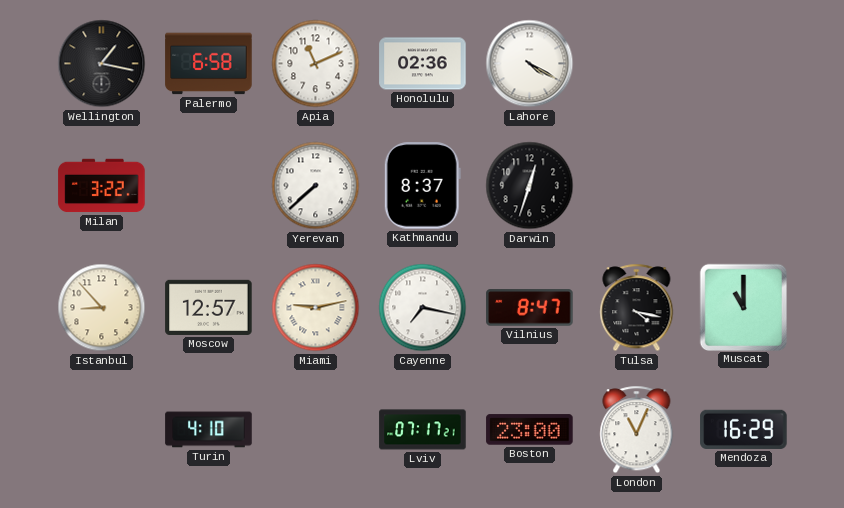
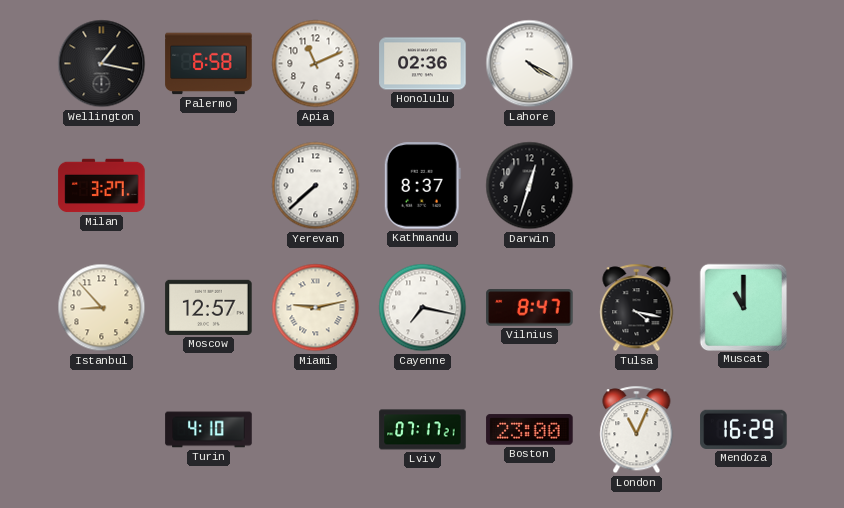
Milan: 3:22 -> 3:27
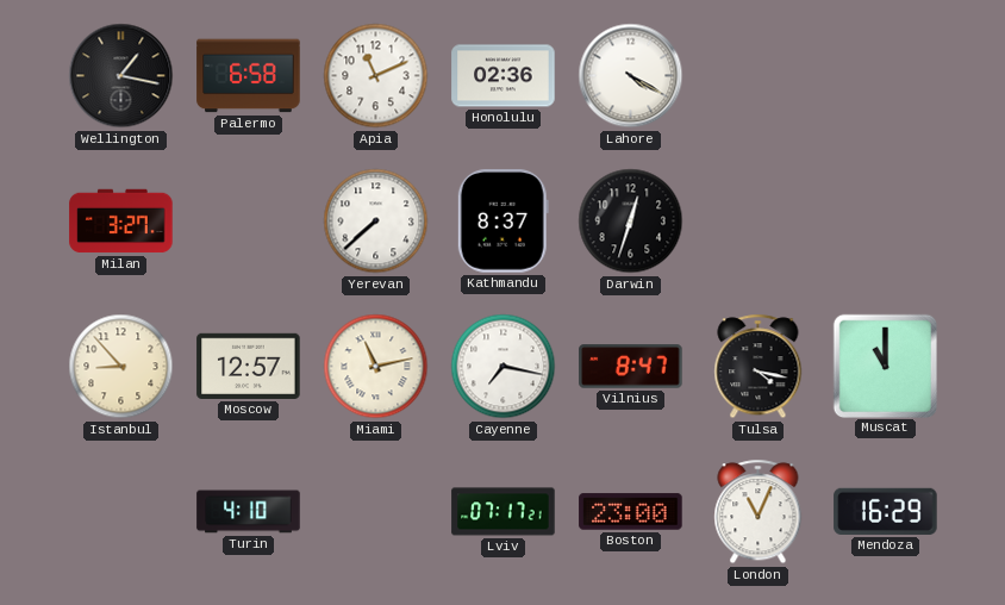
Miami: 9:13 -> 11:13
